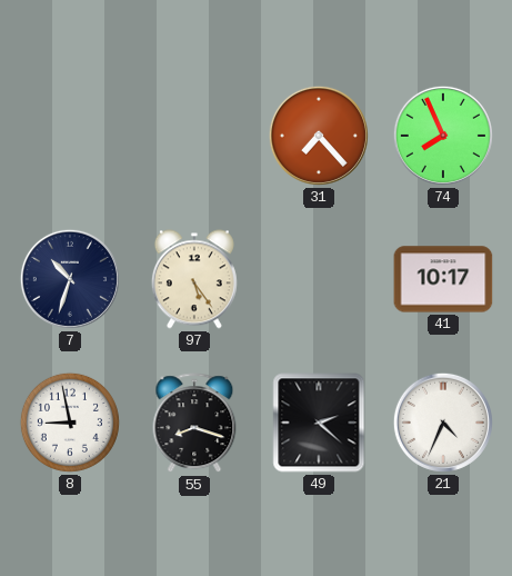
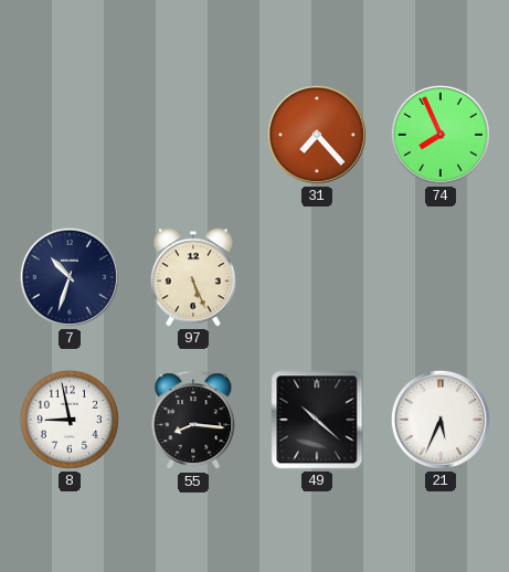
97: 5:24 -> 5:26
41: 10:17 -> none
55: 8:18 -> 8:16
49: 2:22 -> 10:22
21: 4:34 -> 5:34
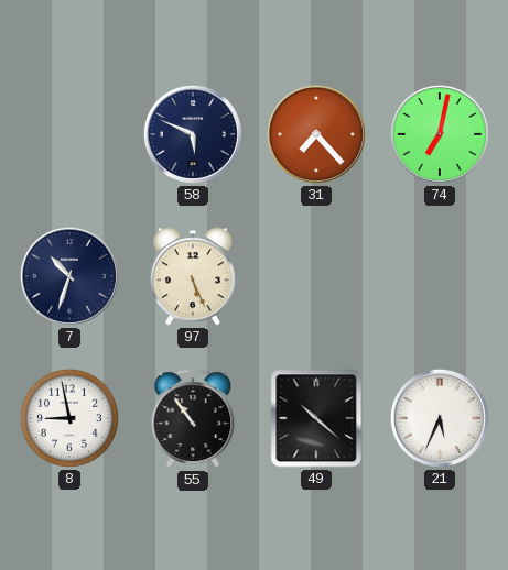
58: none -> 5:49
74: 7:56 -> 7:02
55: 8:16 -> 10:54
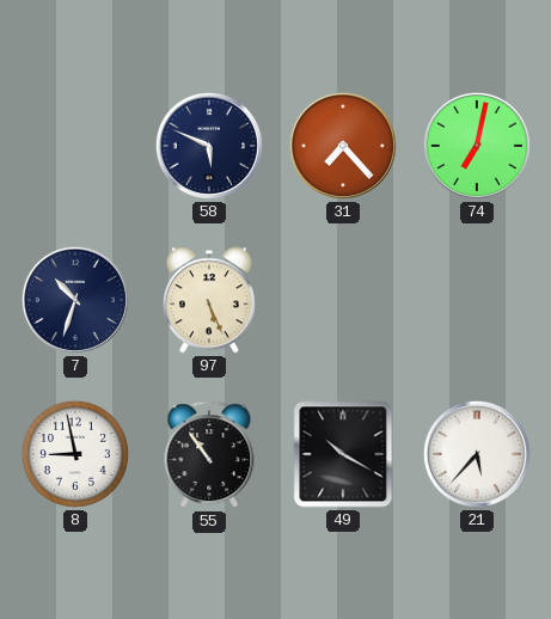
49: 10:22 -> 10:20
21: 5:34 -> 5:37
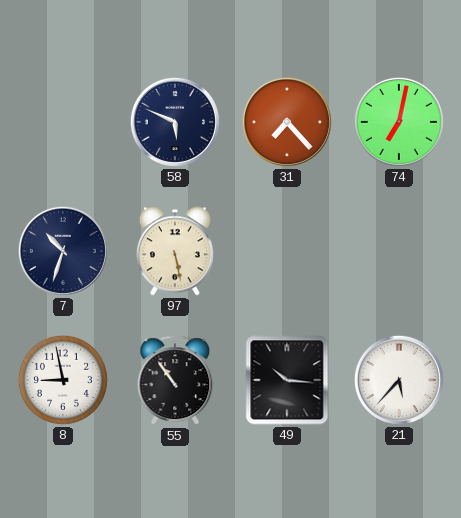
97: 5:26 -> 5:28
49: 10:20 -> 10:16
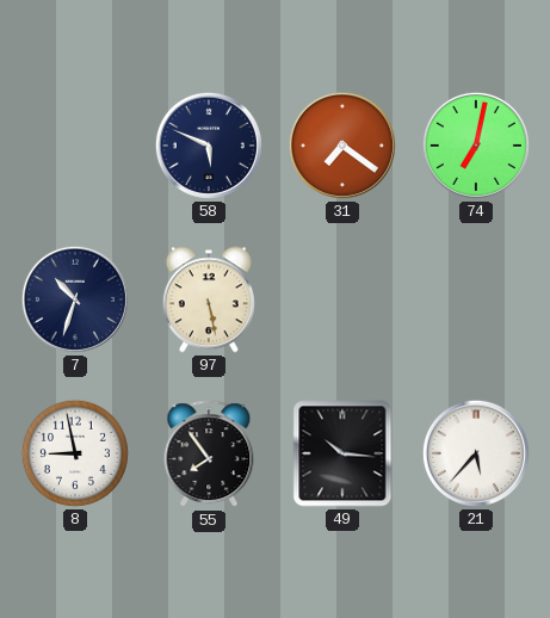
31: 7:23 -> 7:21
55: 10:54 -> 7:54
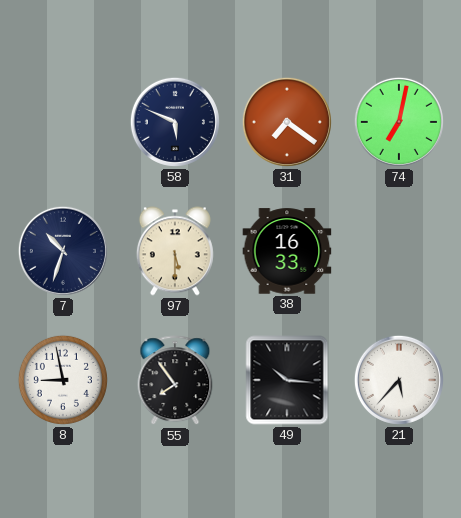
97: 5:28 -> 5:30
38: none -> 16:33
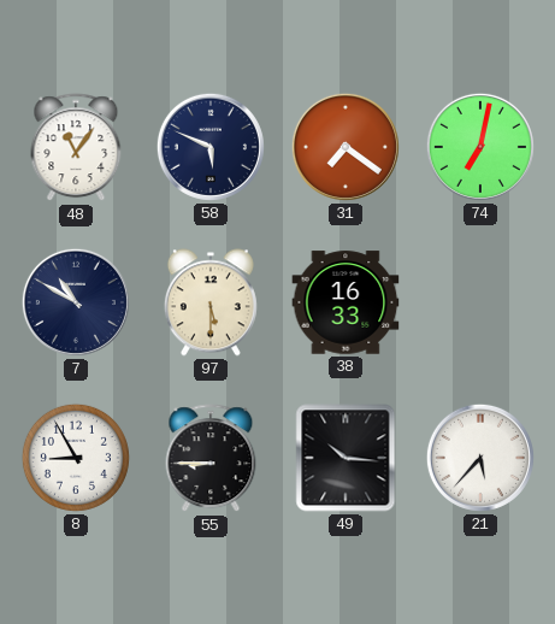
48: none -> 11:06
7: 10:33 -> 10:50
8: 8:58 -> 8:55
55: 7:54 -> 8:45
